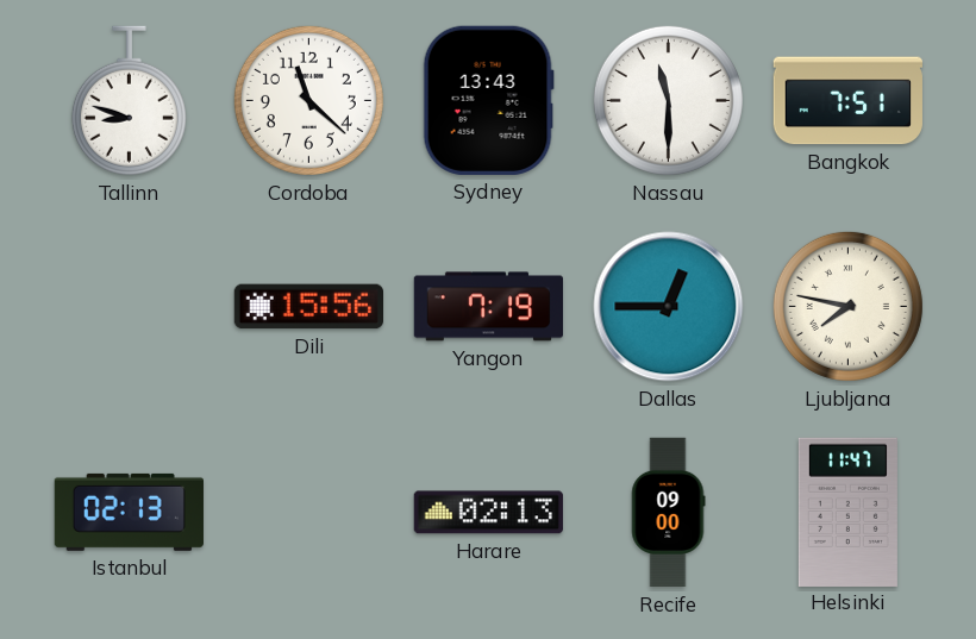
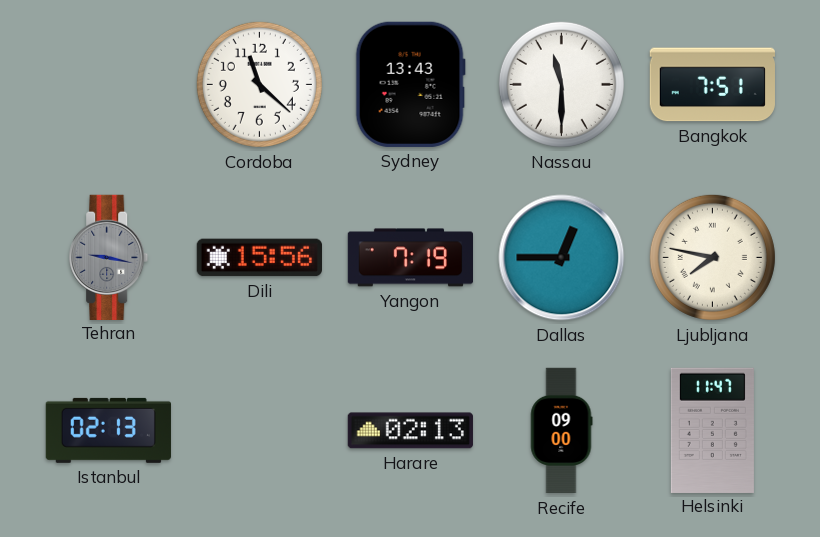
Tallinn: 8:48 -> none
Tehran: none -> 9:17
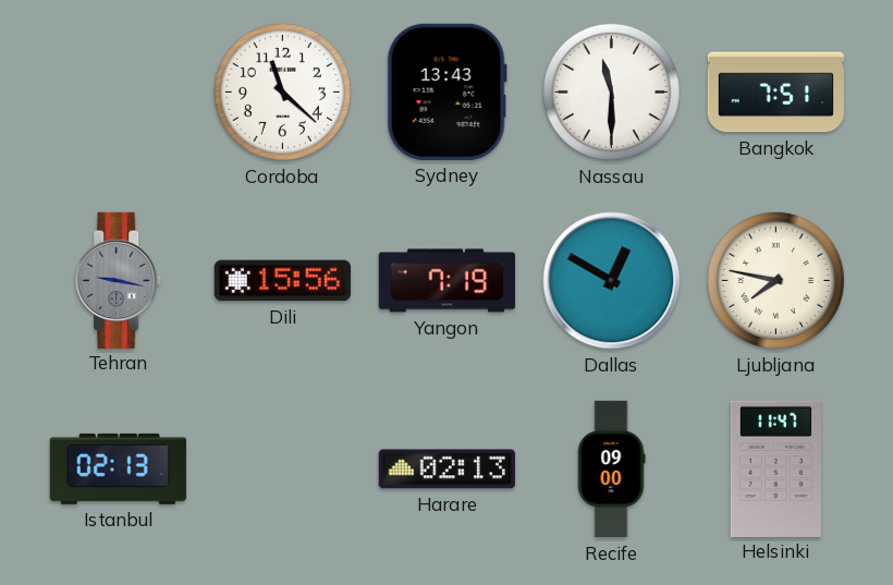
Dallas: 12:45 -> 12:50
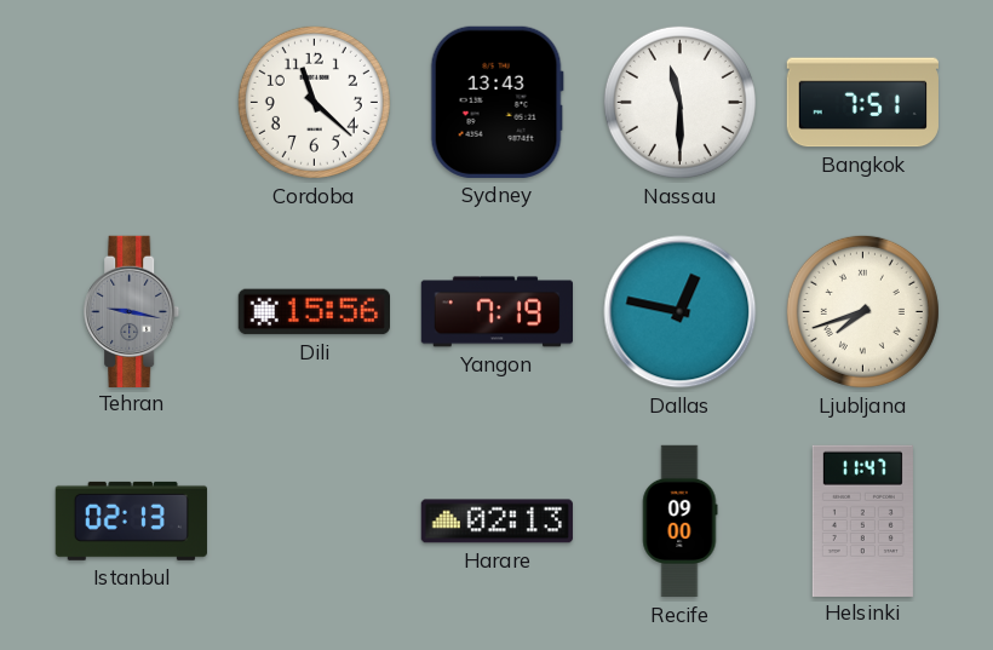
Dallas: 12:50 -> 12:47
Ljubljana: 7:47 -> 7:42
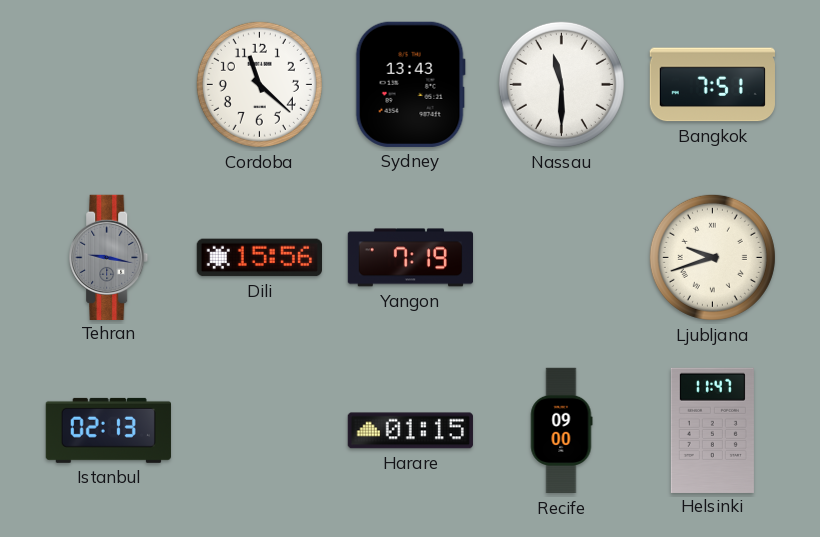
Dallas: 12:47 -> none
Ljubljana: 7:42 -> 9:42
Harare: 02:13 -> 01:15
